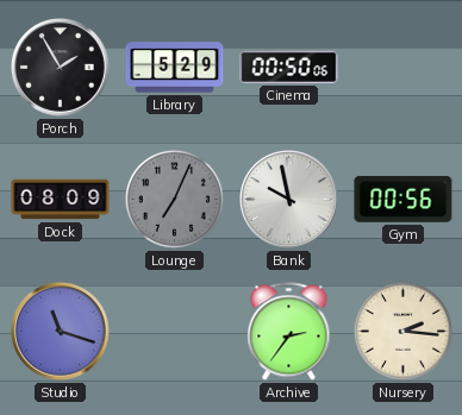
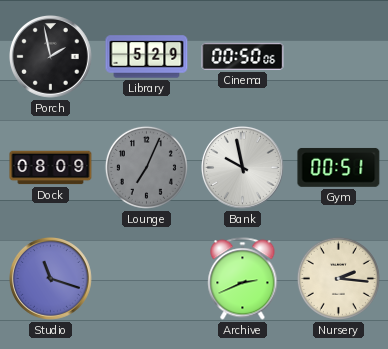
Porch: 1:55 -> 1:58
Gym: 00:56 -> 00:51
Archive: 2:36 -> 2:41
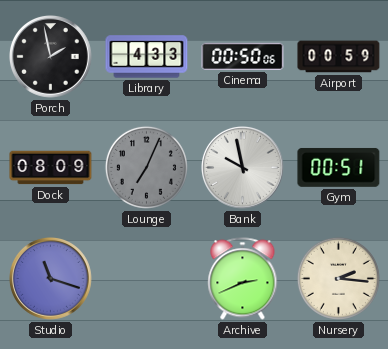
Library: 5:29 -> 4:33
Airport: none -> 00:59
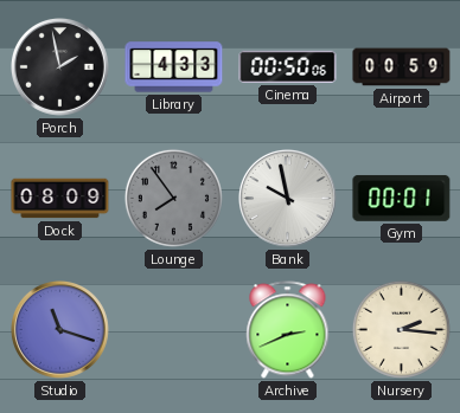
Lounge: 7:04 -> 7:54
Gym: 00:51 -> 00:01
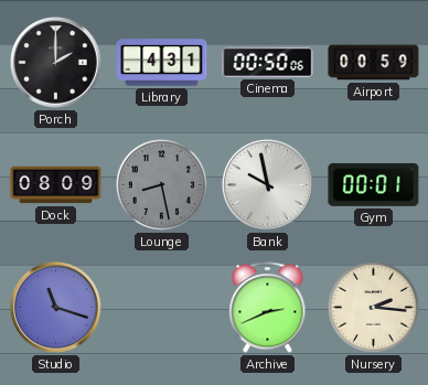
Porch: 1:58 -> 2:00
Library: 4:33 -> 4:31
Lounge: 7:54 -> 8:28
